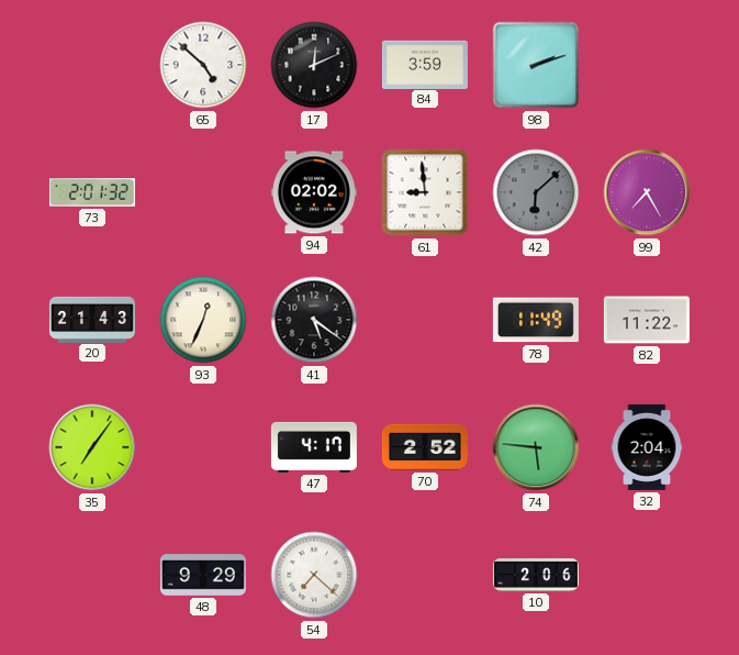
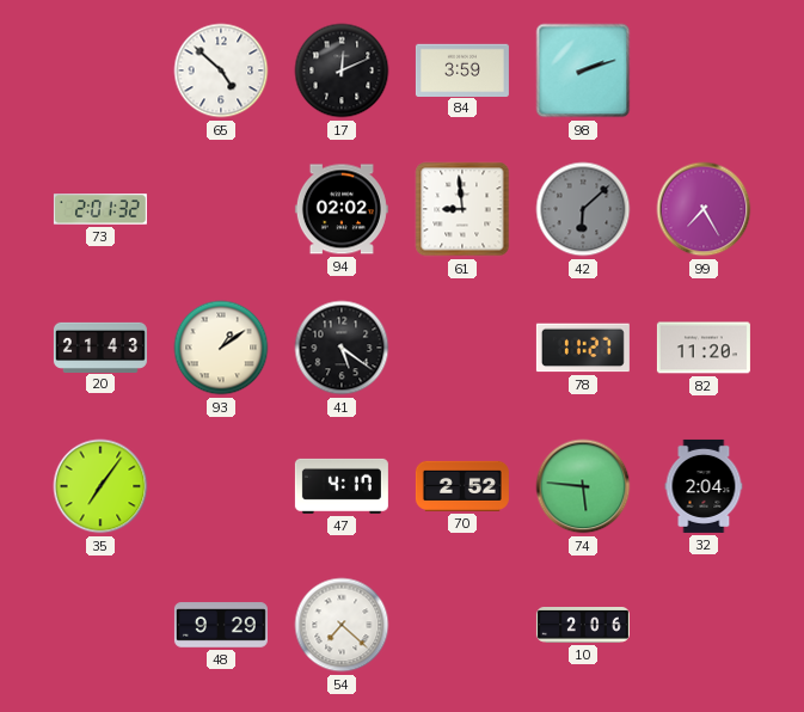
93: 12:34 -> 1:09
78: 11:49 -> 11:27
82: 11:22 -> 11:20
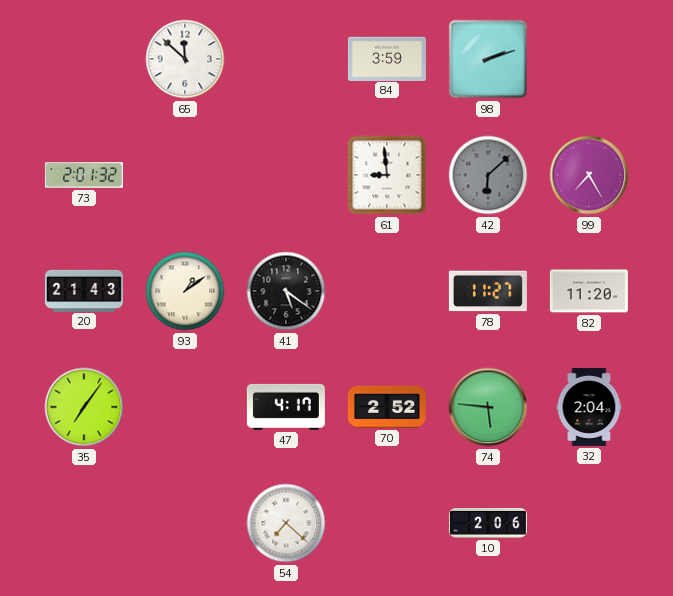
65: 4:52 -> 11:52
17: 12:11 -> none
94: 02:02 -> none
48: 9:29 -> none
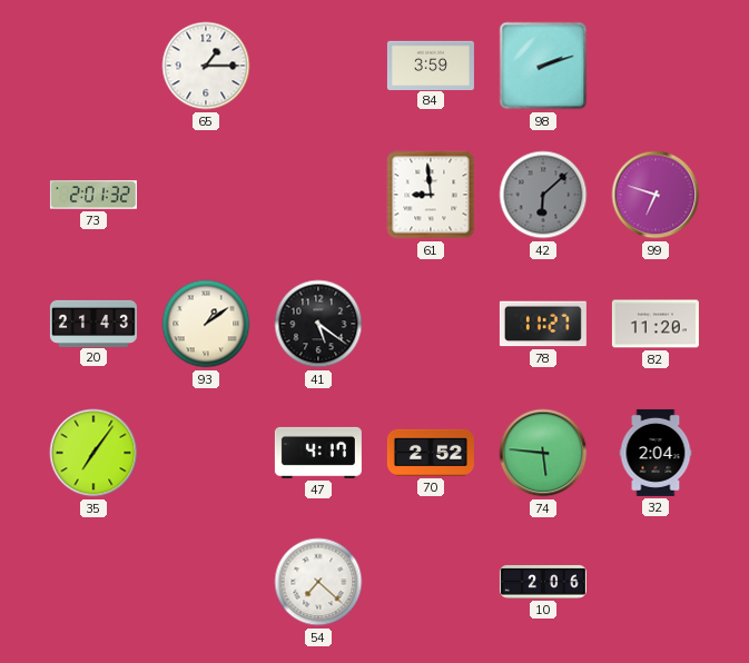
65: 11:52 -> 1:15
99: 7:25 -> 6:48
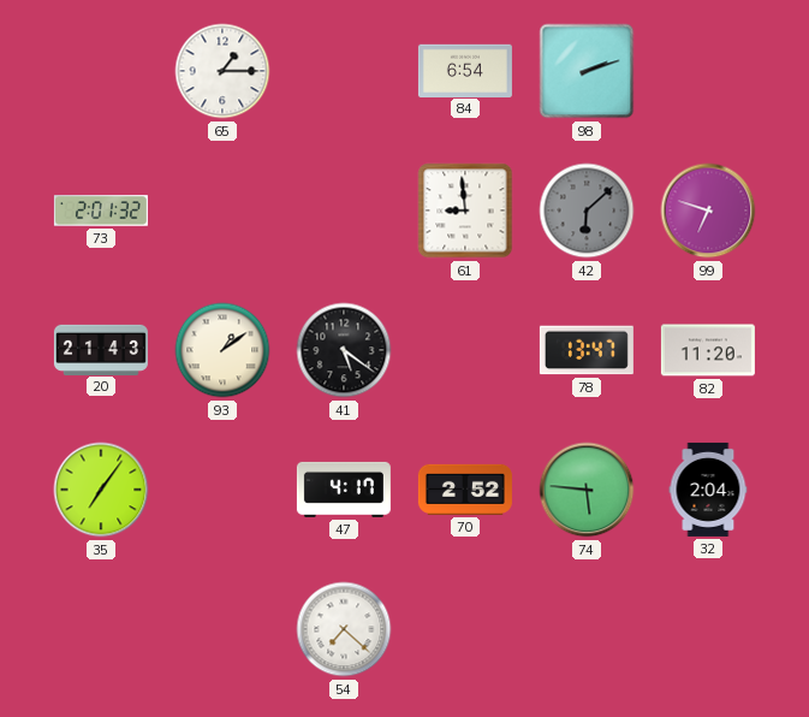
84: 3:59 -> 6:54
78: 11:27 -> 13:47
10: 2:06 -> none
